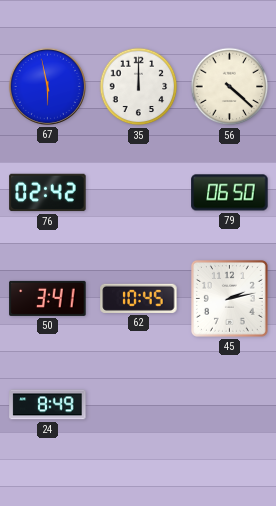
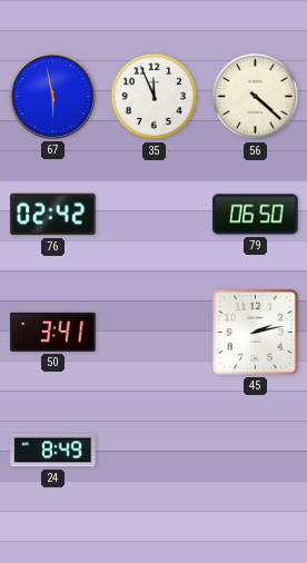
35: 12:00 -> 11:56
62: 10:45 -> none
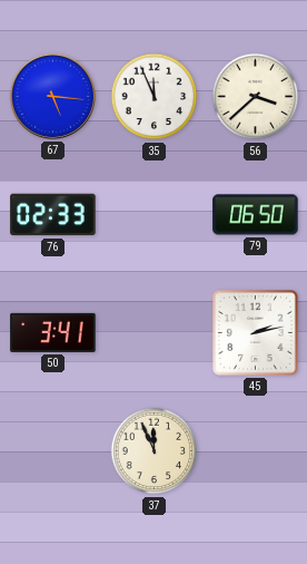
67: 5:58 -> 5:16
56: 4:22 -> 3:38
76: 02:42 -> 02:33
24: 8:49 -> none
37: none -> 11:56
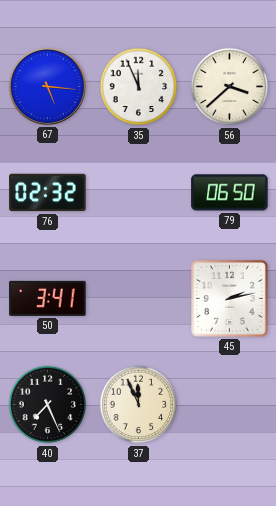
76: 02:33 -> 02:32
40: none -> 7:26
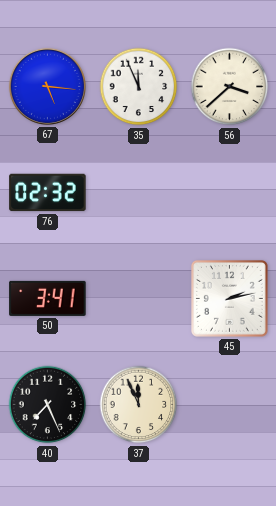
79: 06:50 -> none
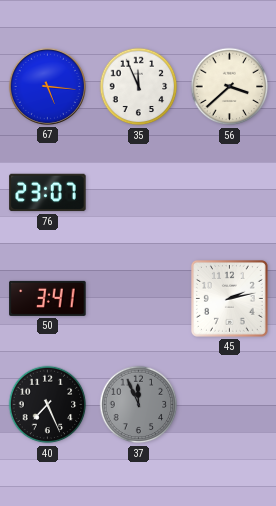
76: 02:32 -> 23:07
37 dial: cream -> grey
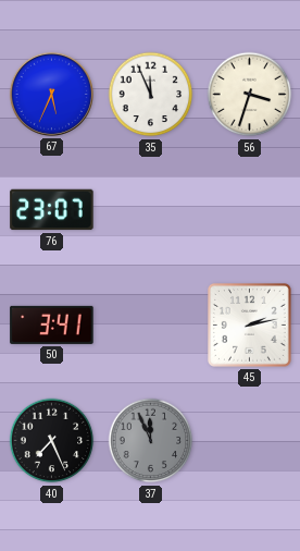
67: 5:16 -> 5:34
56: 3:38 -> 3:33
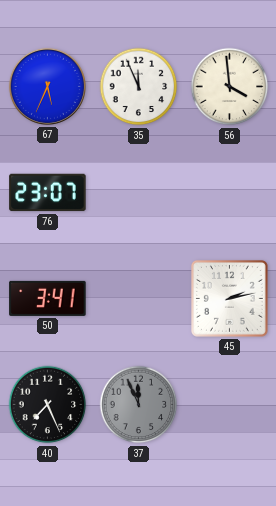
56: 3:33 -> 3:59
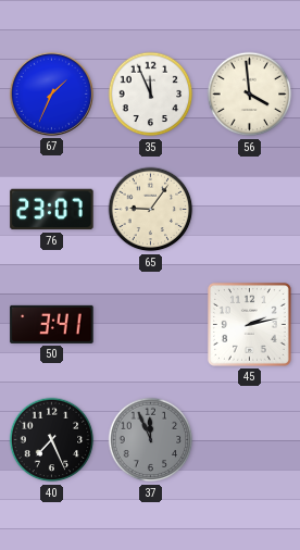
67: 5:34 -> 1:34
65: none -> 9:06
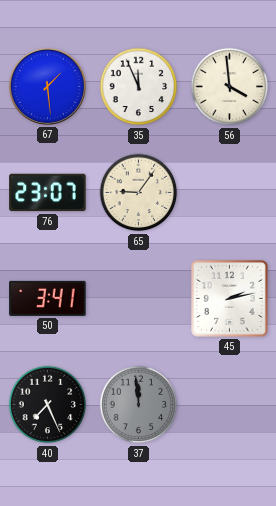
67: 1:34 -> 1:29
37: 11:56 -> 11:59
